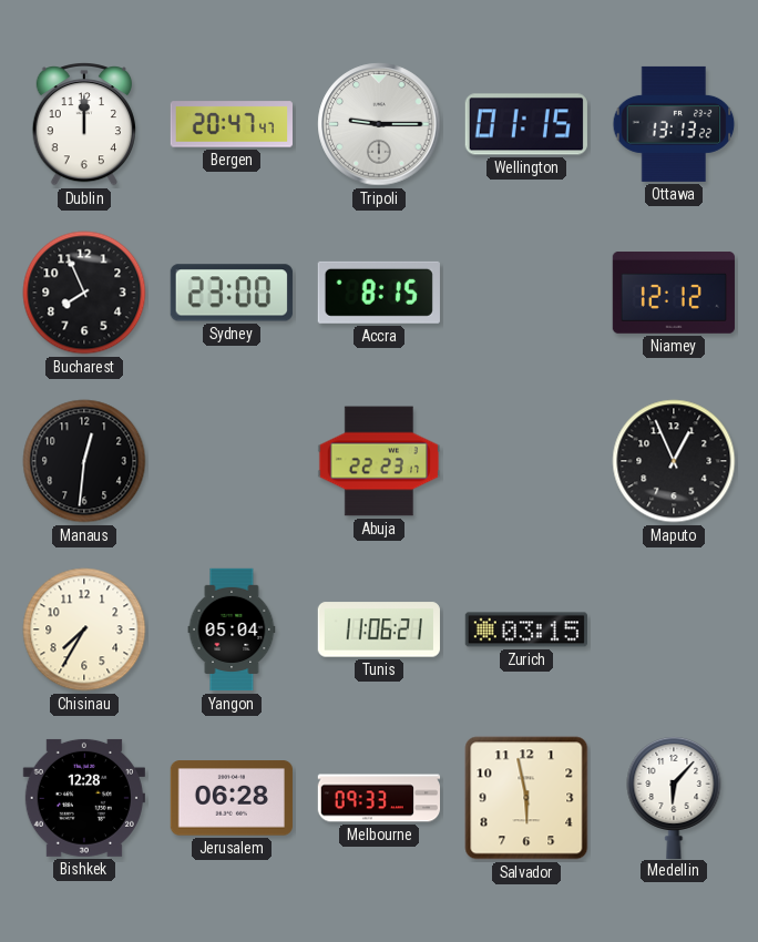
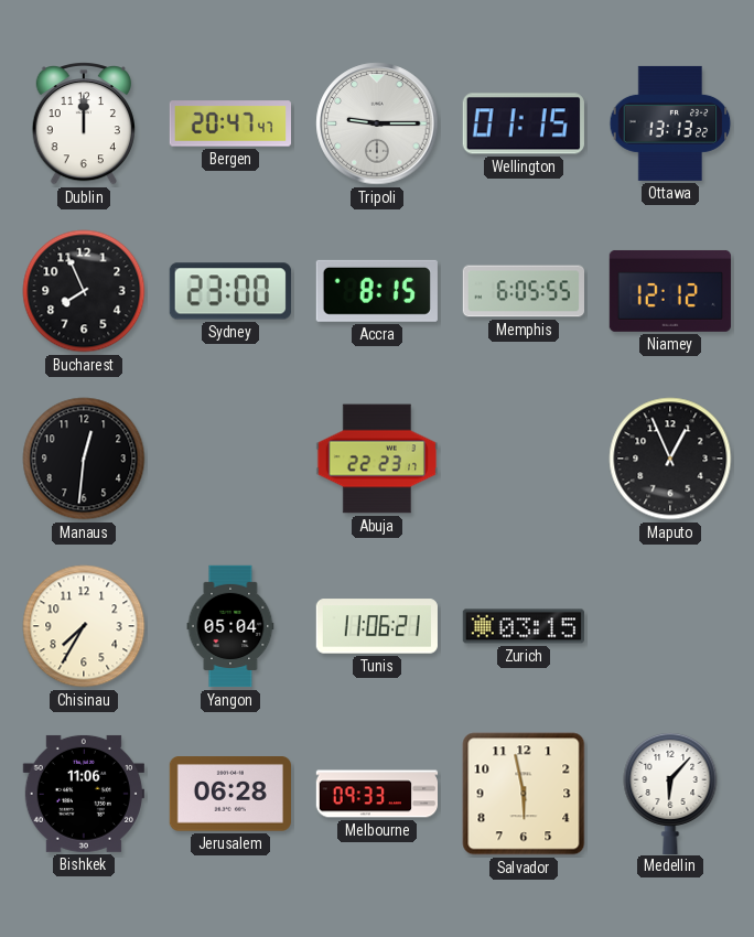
Memphis: none -> 6:05
Bishkek: 12:28 -> 11:06
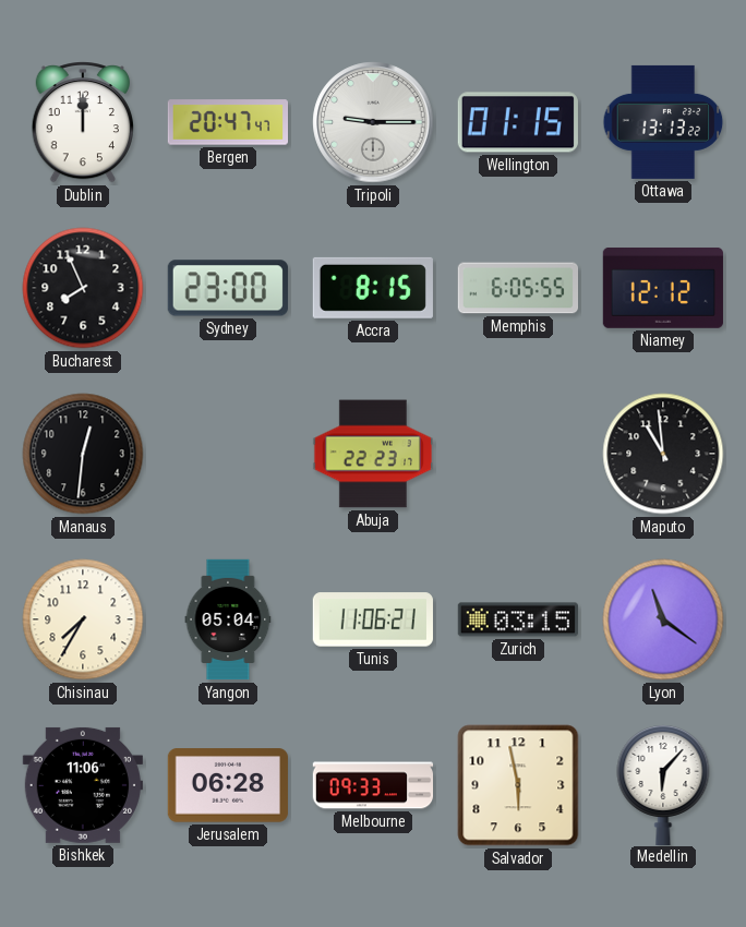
Maputo: 12:56 -> 10:59
Lyon: none -> 11:21
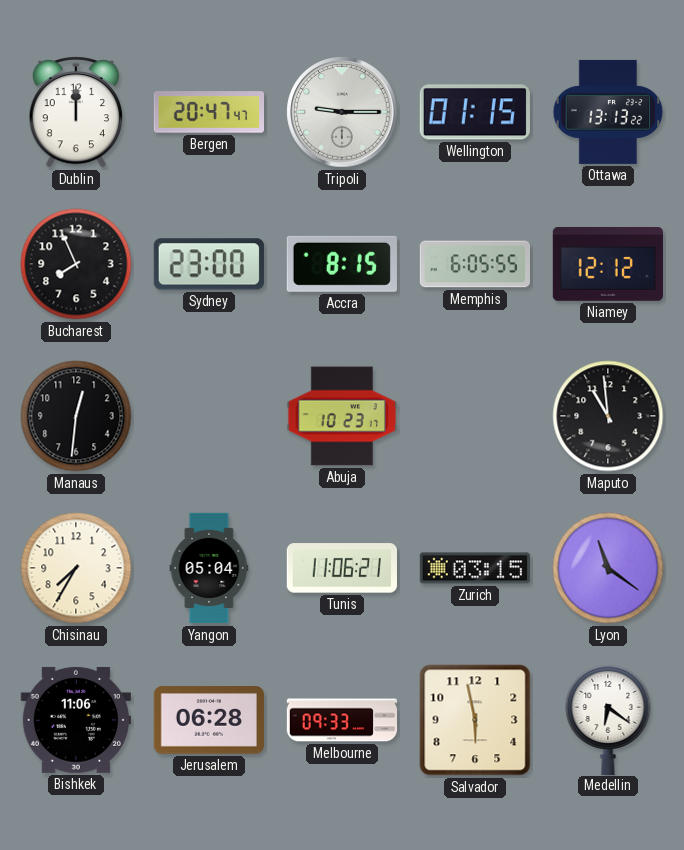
Abuja: 22:23 -> 10:23
Medellin: 6:07 -> 6:21
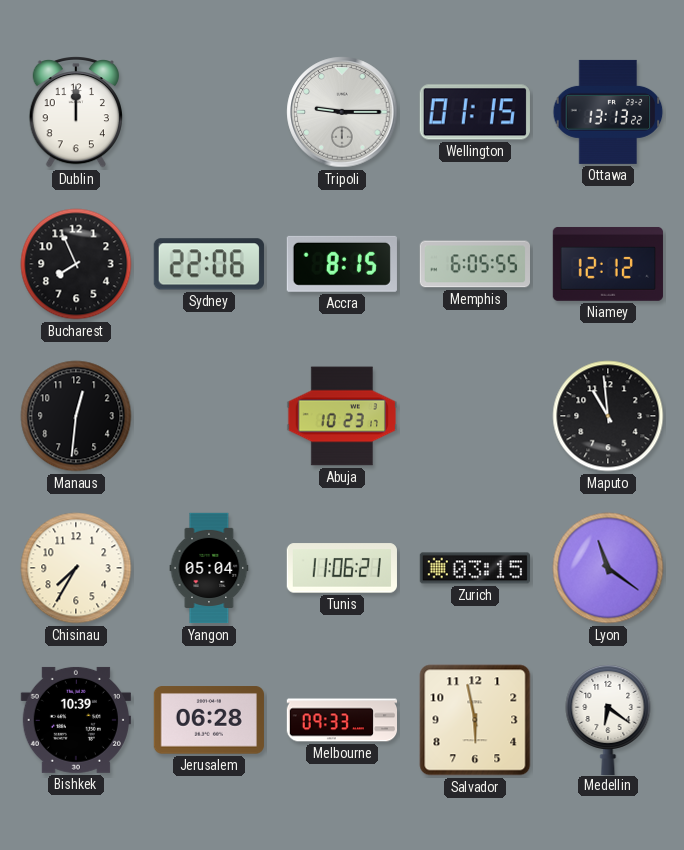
Bergen: 20:47 -> none
Sydney: 23:00 -> 22:06
Bishkek: 11:06 -> 10:39
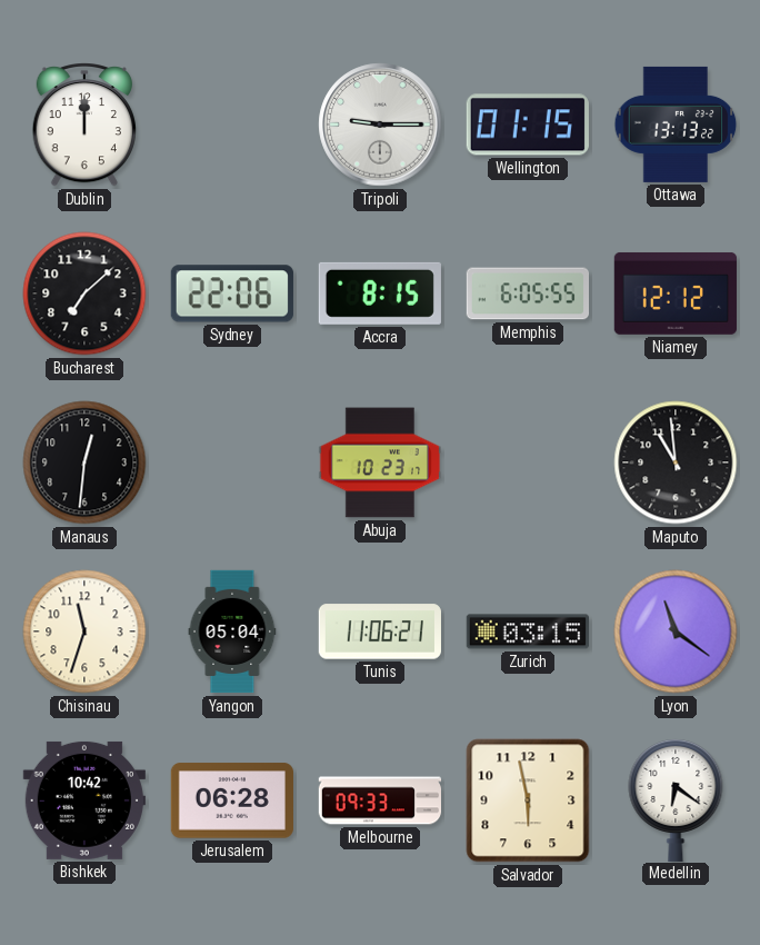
Bucharest: 7:56 -> 7:08
Chisinau: 7:35 -> 11:33
Bishkek: 10:39 -> 10:42
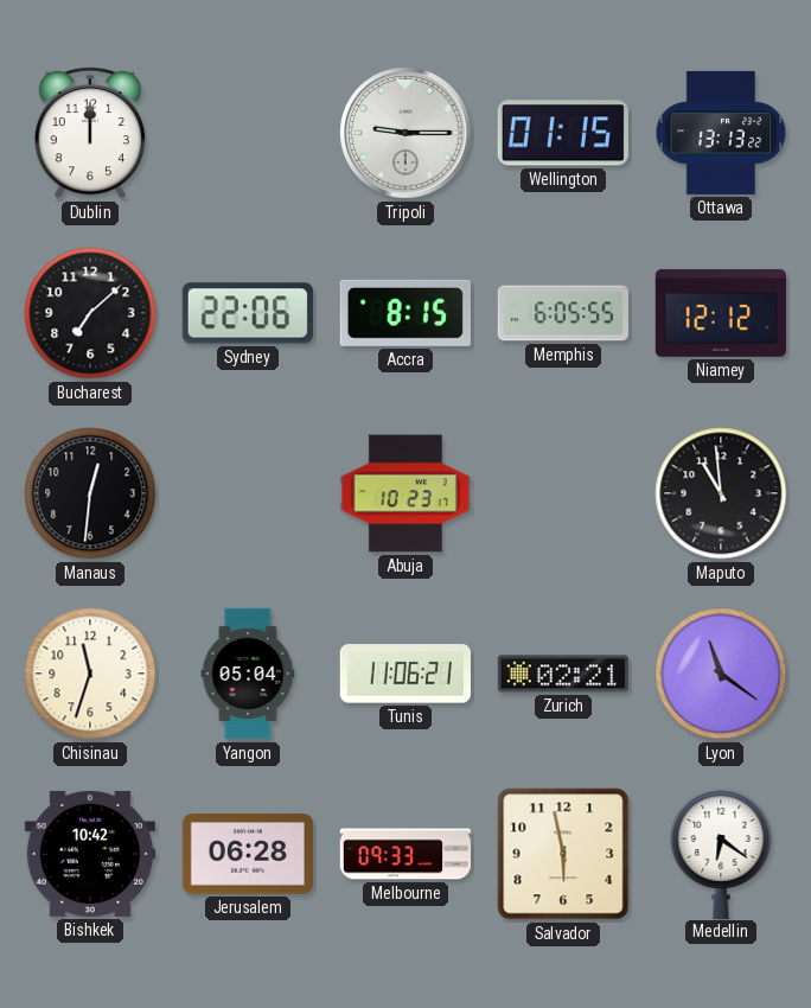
Zurich: 03:15 -> 02:21
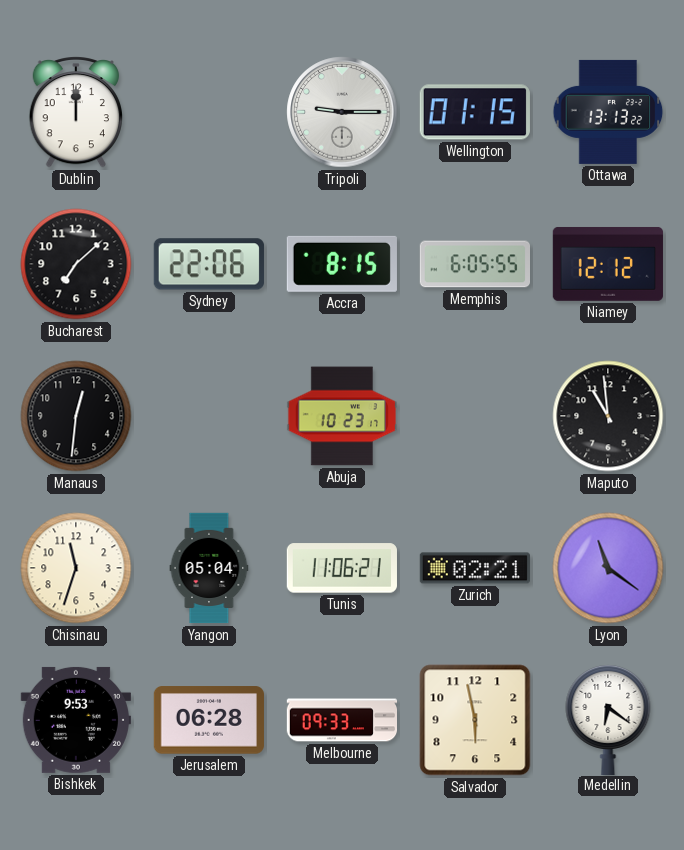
Bishkek: 10:42 -> 9:53
